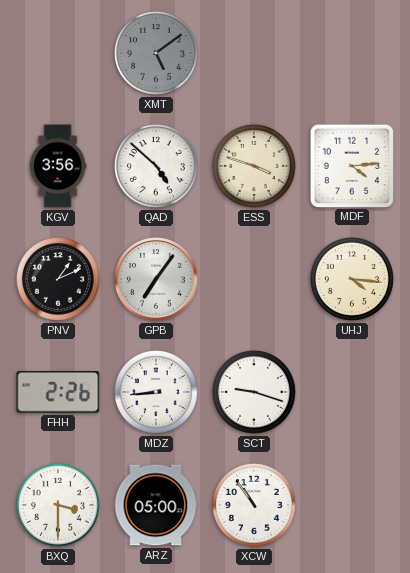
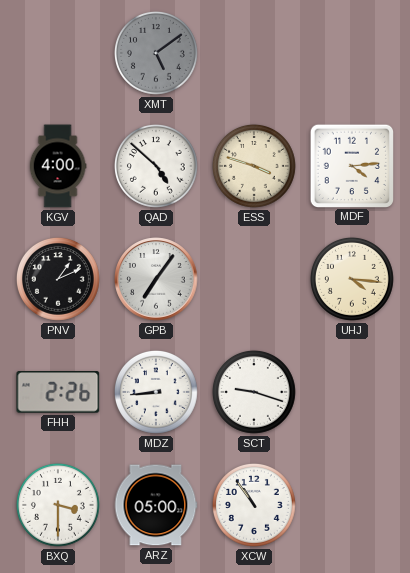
KGV: 3:56 -> 4:00
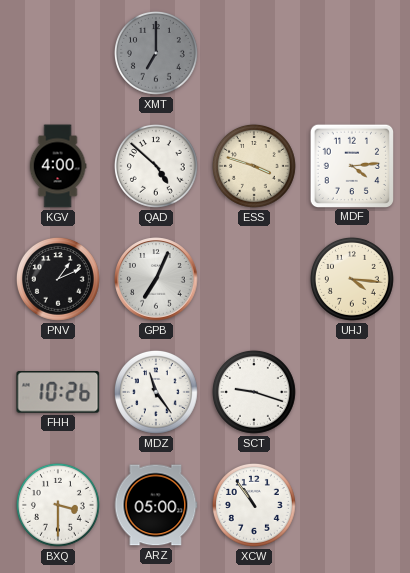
XMT: 5:09 -> 7:00
GPB: 7:06 -> 7:04
FHH: 2:26 -> 10:26
MDZ: 8:44 -> 11:24
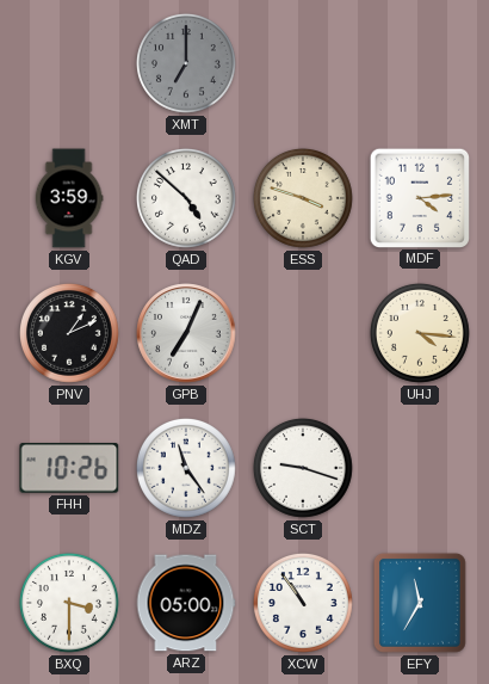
KGV: 4:00 -> 3:59
EFY: none -> 11:35
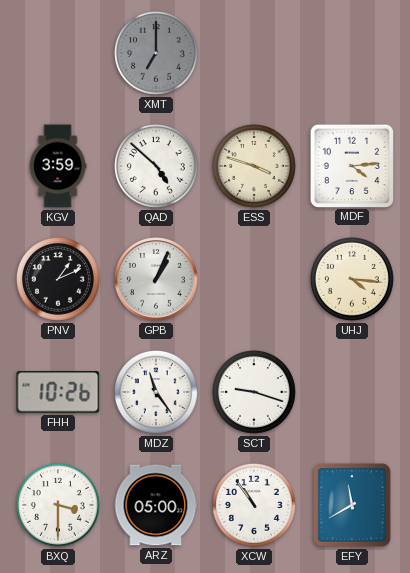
GPB: 7:04 -> 1:04
EFY: 11:35 -> 11:40
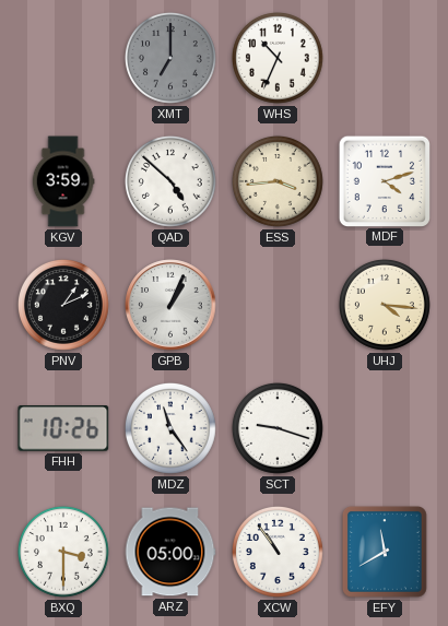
WHS: none -> 10:34
ESS: 3:48 -> 3:44
MDF: 4:14 -> 4:12
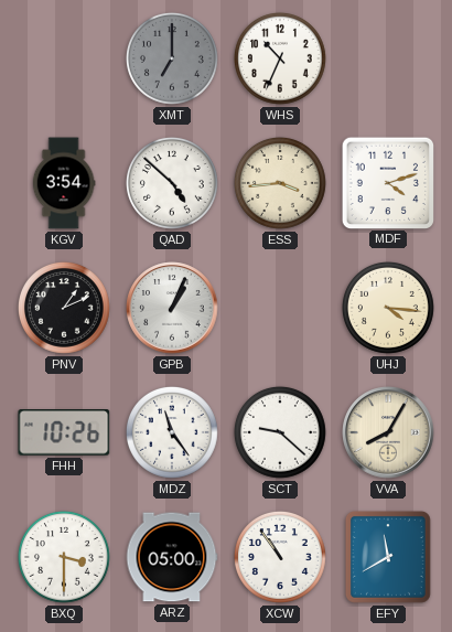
KGV: 3:59 -> 3:54
SCT: 9:18 -> 9:22
VVA: none -> 8:05
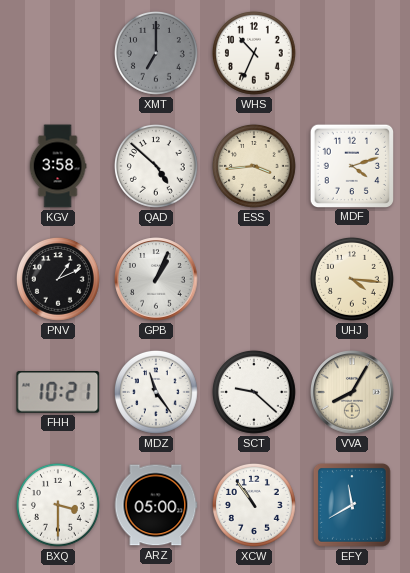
KGV: 3:54 -> 3:58
FHH: 10:26 -> 10:21
